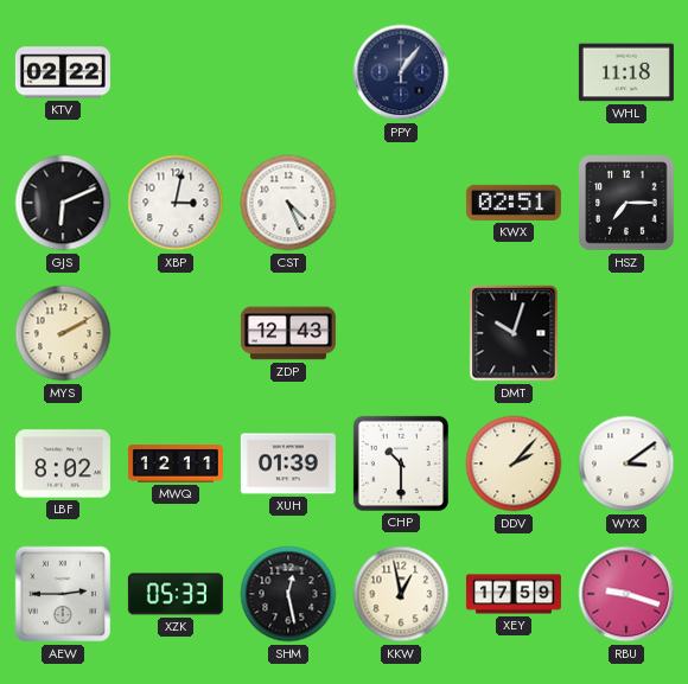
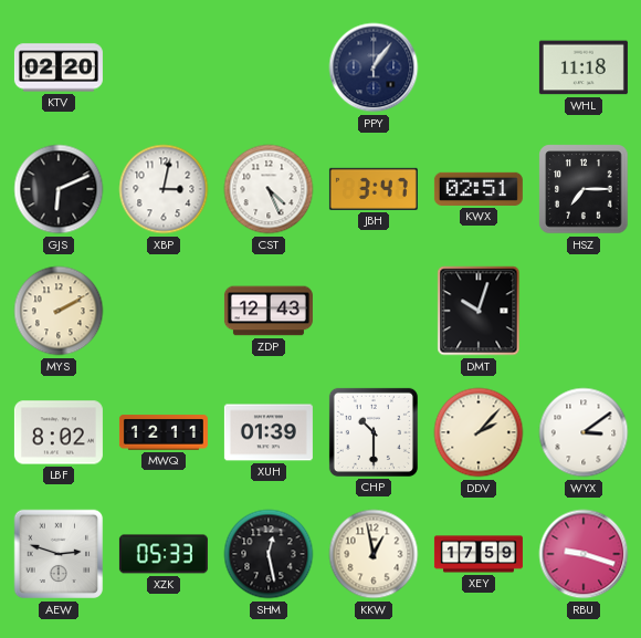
KTV: 02:22 -> 02:20
JBH: none -> 3:47
AEW: 2:45 -> 2:48
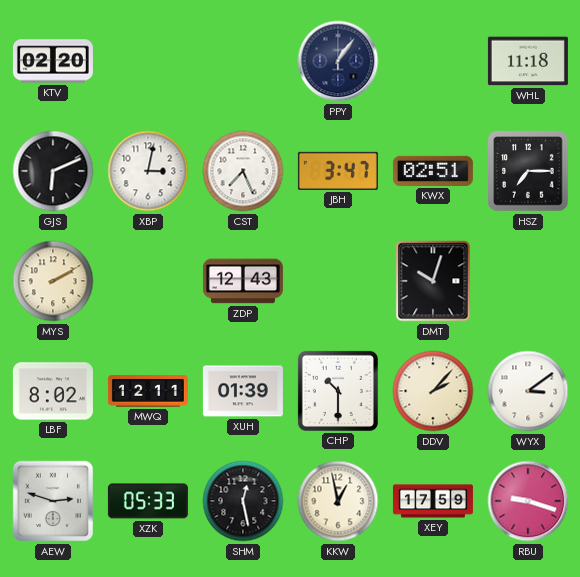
CST: 4:26 -> 7:26
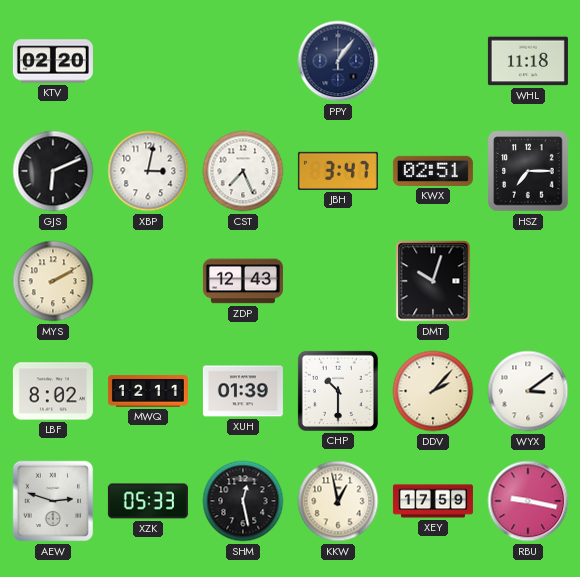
RBU: 9:18 -> 9:17
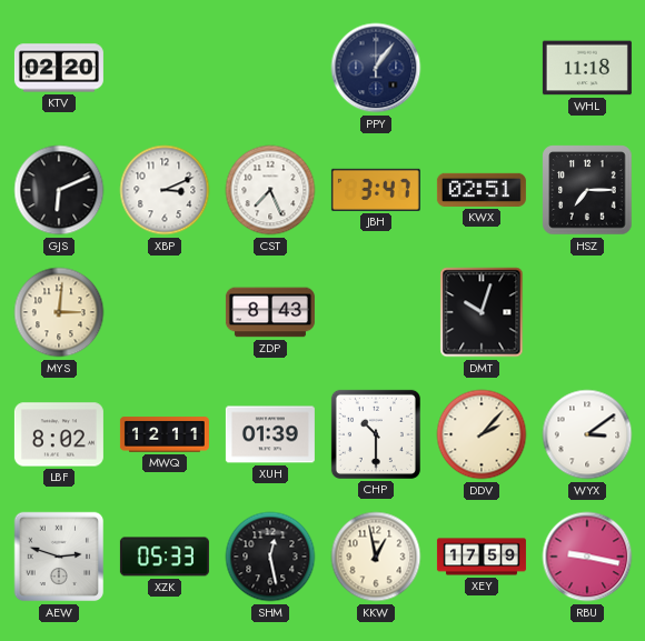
XBP: 3:02 -> 3:11
MYS: 2:10 -> 3:01
ZDP: 12:43 -> 8:43
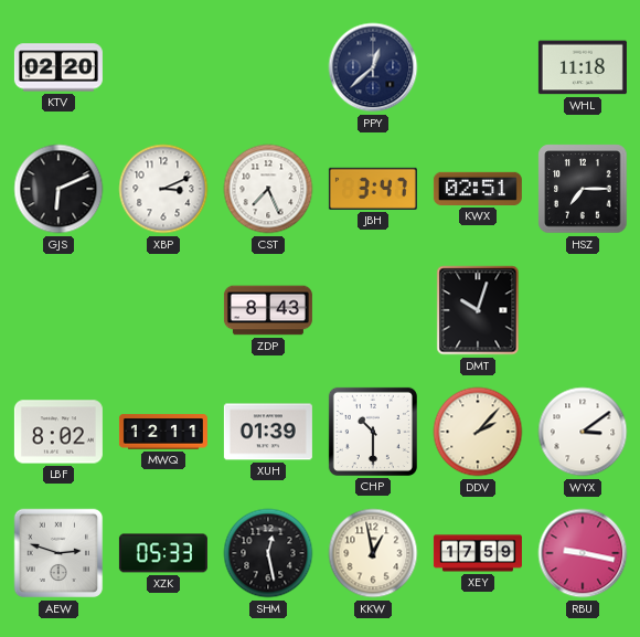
PPY: 1:06 -> 12:38
MYS: 3:01 -> none
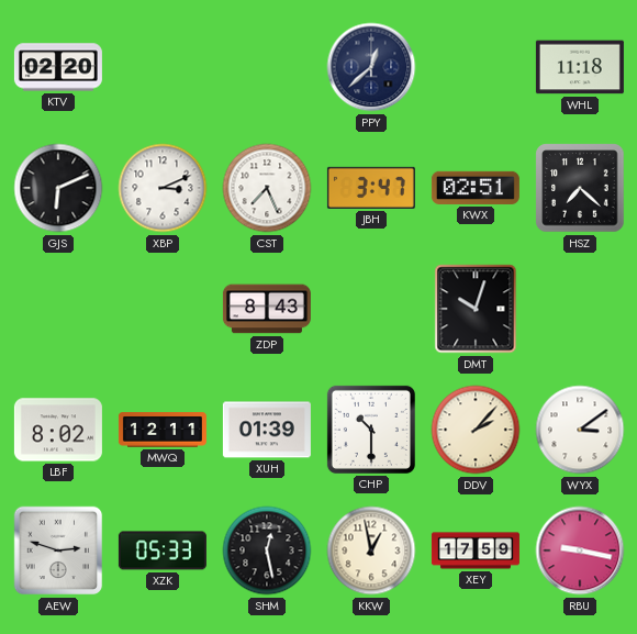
HSZ: 7:15 -> 7:22
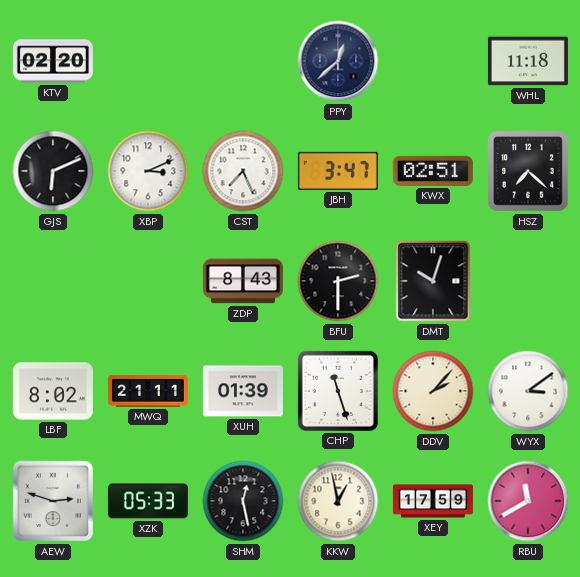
BFU: none -> 2:30
MWQ: 12:11 -> 21:11
CHP: 10:30 -> 11:27
RBU: 9:17 -> 11:40
